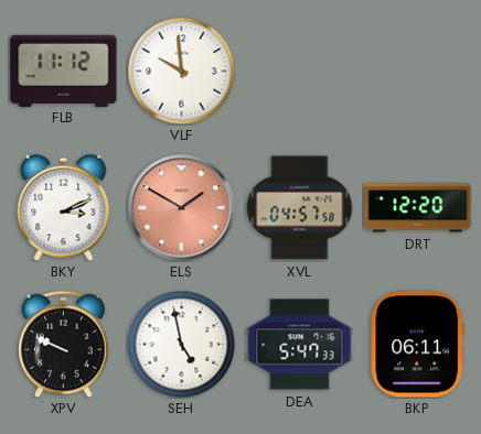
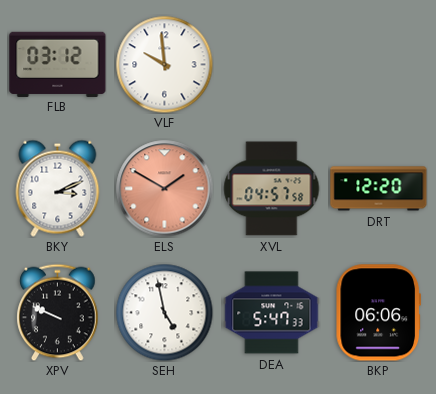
FLB: 11:12 -> 03:12
BKP: 06:11 -> 06:06
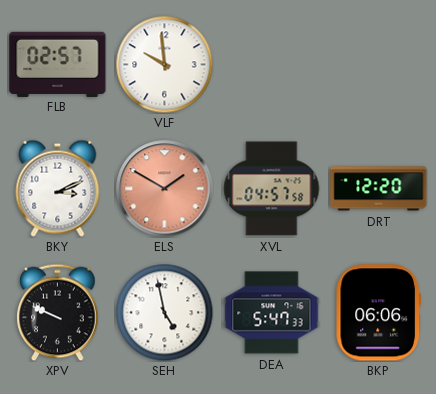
FLB: 03:12 -> 02:57
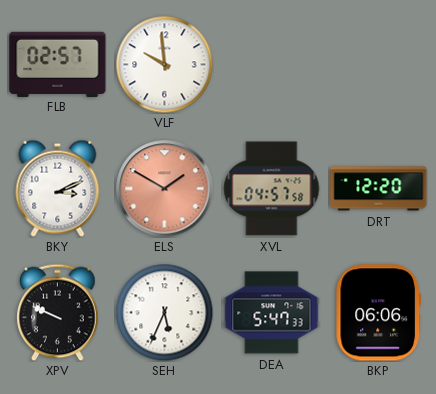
SEH: 4:58 -> 5:34
